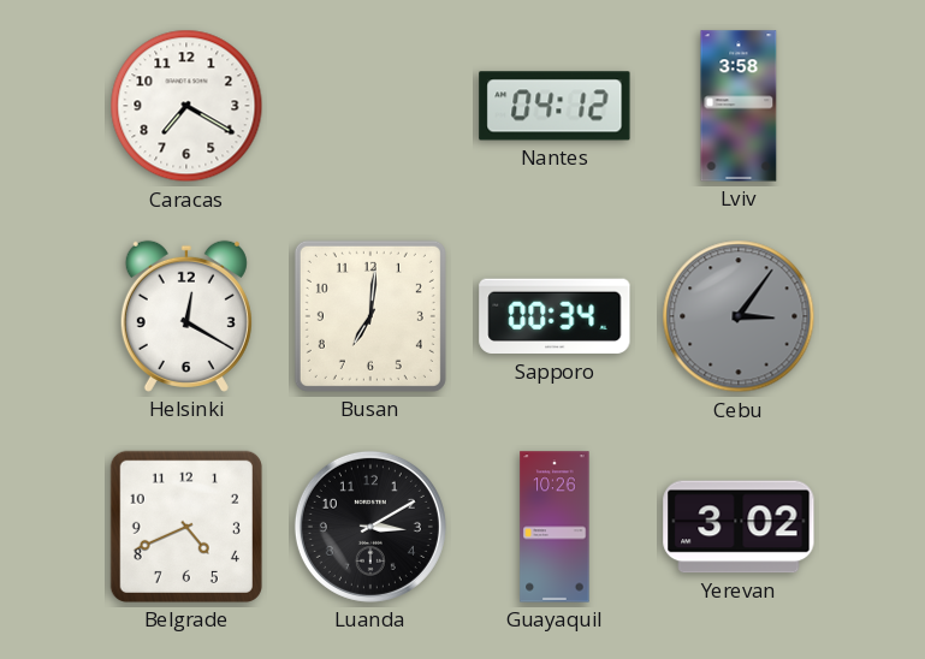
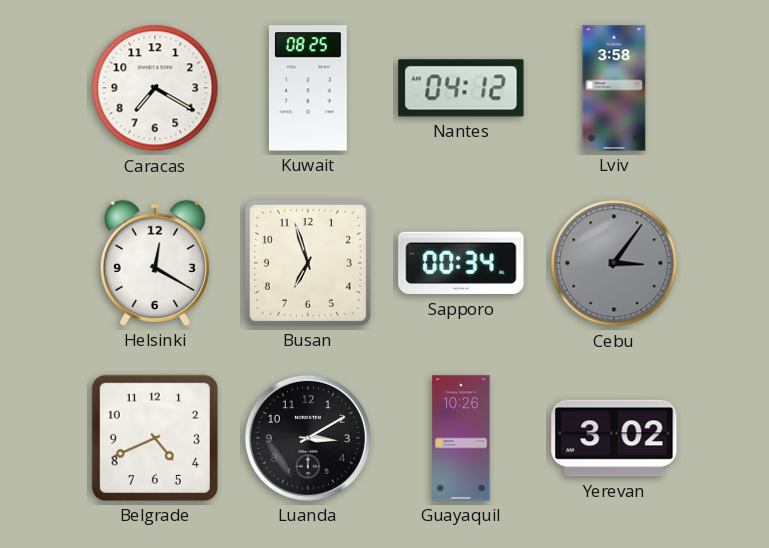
Kuwait: none -> 08:25
Busan: 7:01 -> 6:57
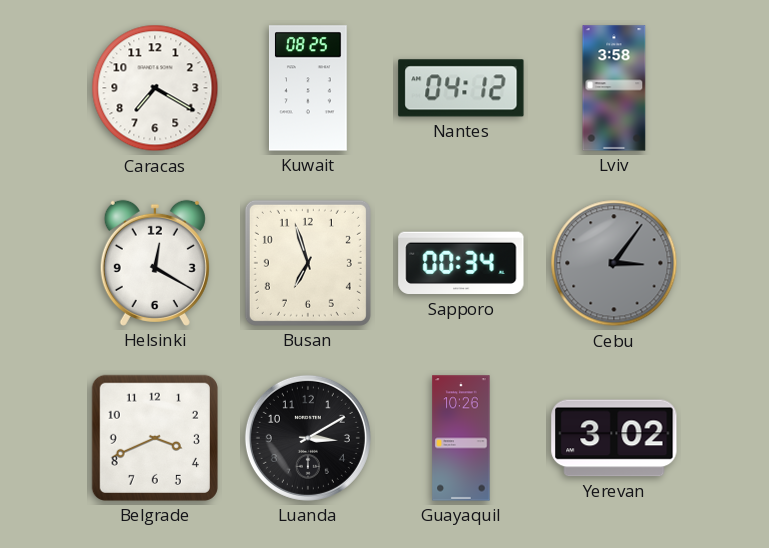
Belgrade: 4:41 -> 3:41
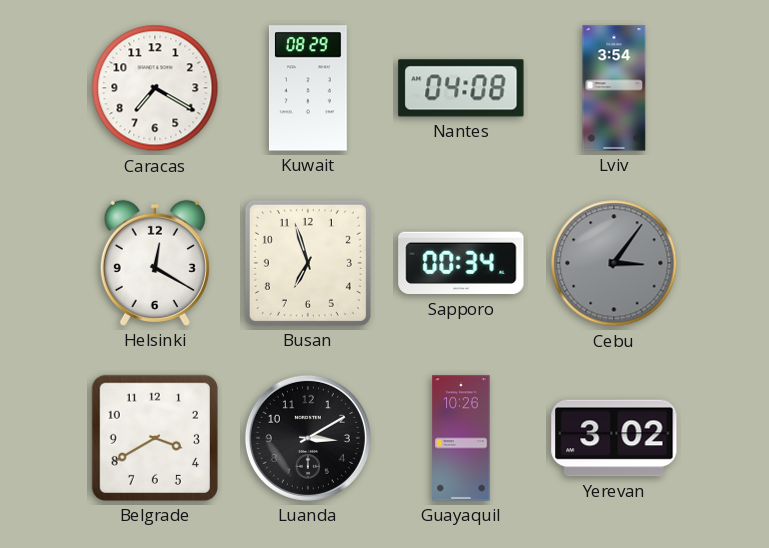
Kuwait: 08:25 -> 08:29
Nantes: 04:12 -> 04:08
Lviv: 3:58 -> 3:54
Belgrade: 3:41 -> 3:40
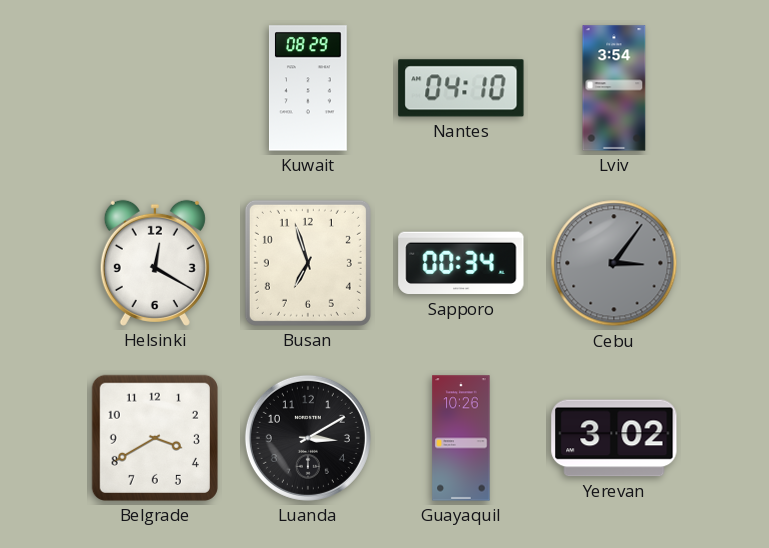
Caracas: 7:20 -> none
Nantes: 04:08 -> 04:10
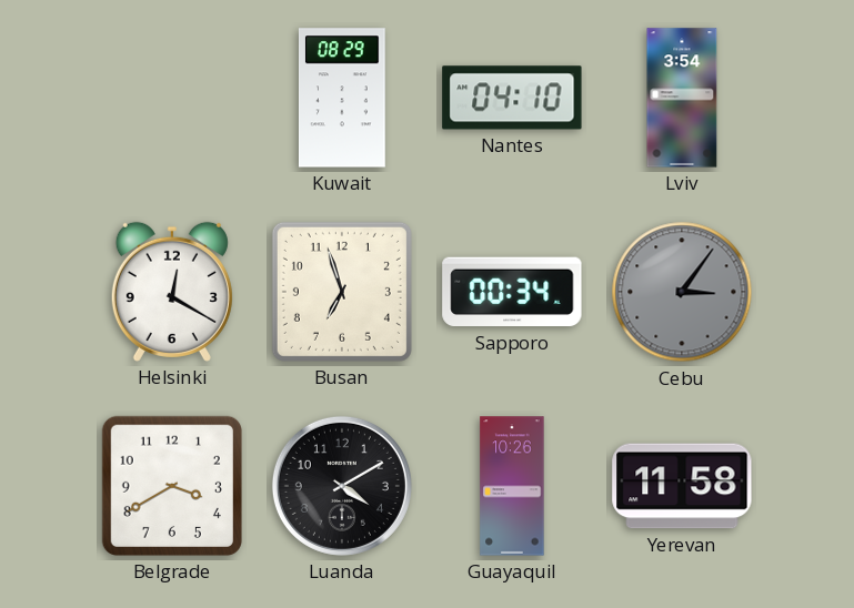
Luanda: 3:10 -> 4:10
Yerevan: 3:02 -> 11:58
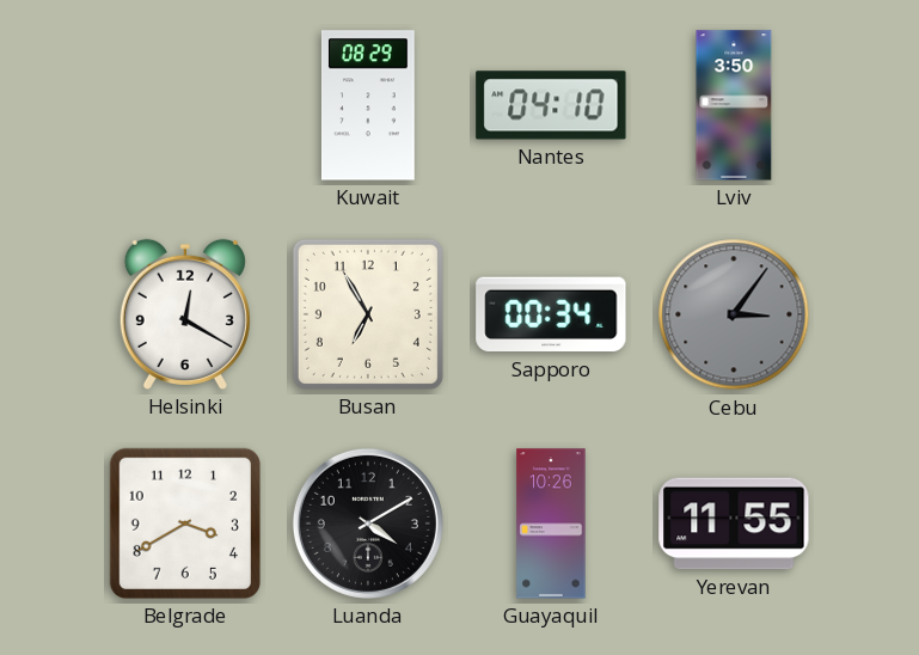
Lviv: 3:54 -> 3:50
Busan: 6:57 -> 6:55
Yerevan: 11:58 -> 11:55
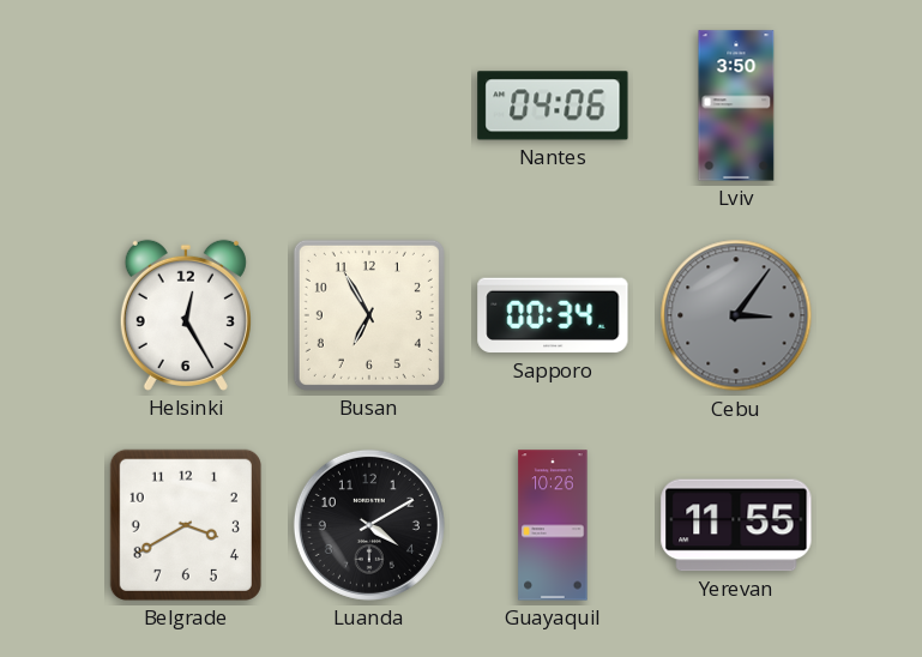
Kuwait: 08:29 -> none
Nantes: 04:10 -> 04:06
Helsinki: 12:20 -> 12:25
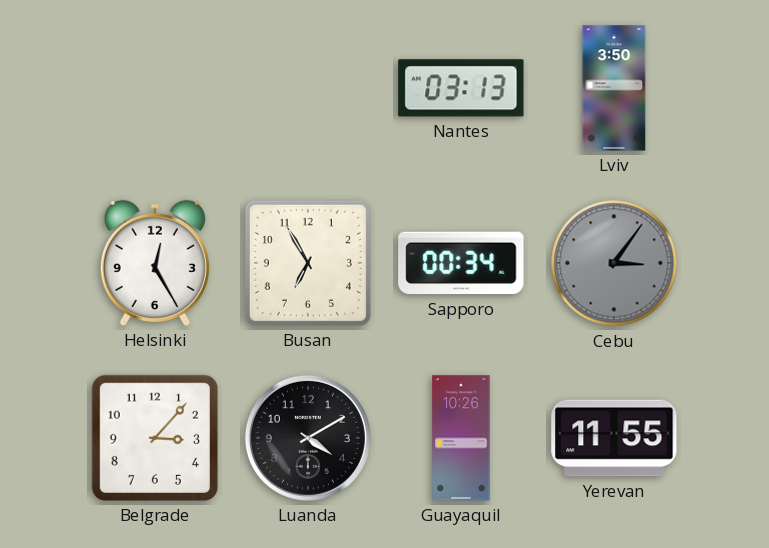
Nantes: 04:06 -> 03:13
Belgrade: 3:40 -> 3:07
